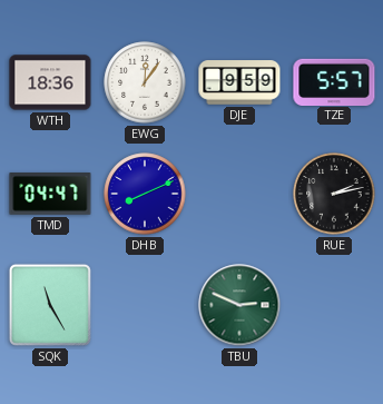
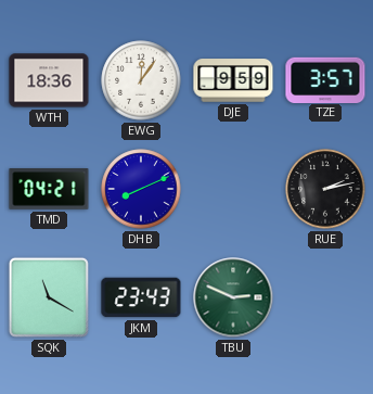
TZE: 5:57 -> 3:57
TMD: 04:47 -> 04:21
SQK: 11:25 -> 11:20
JKM: none -> 23:43
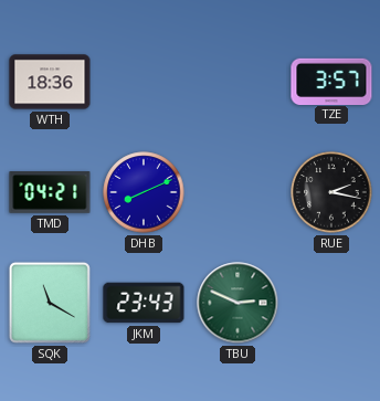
EWG: 12:06 -> none
DJE: 9:59 -> none
RUE: 2:13 -> 2:17
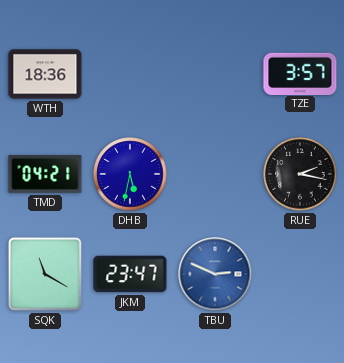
DHB: 8:11 -> 5:32
JKM: 23:43 -> 23:47
TBU dial: green -> blue
